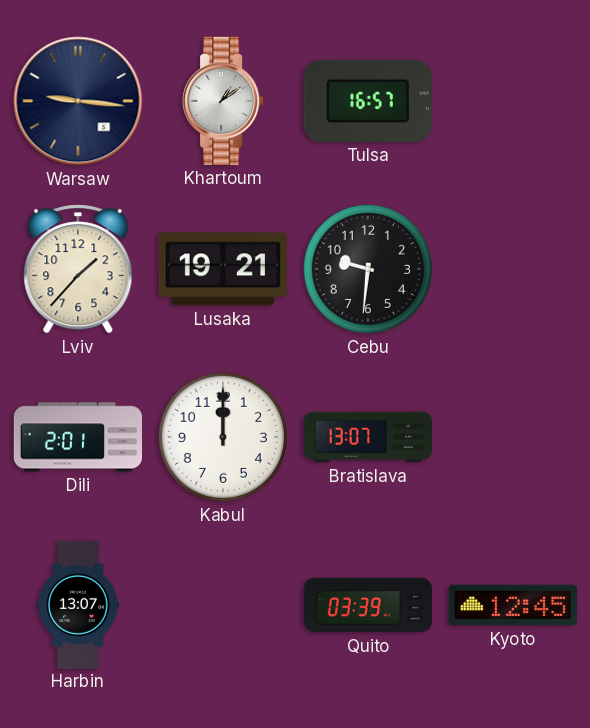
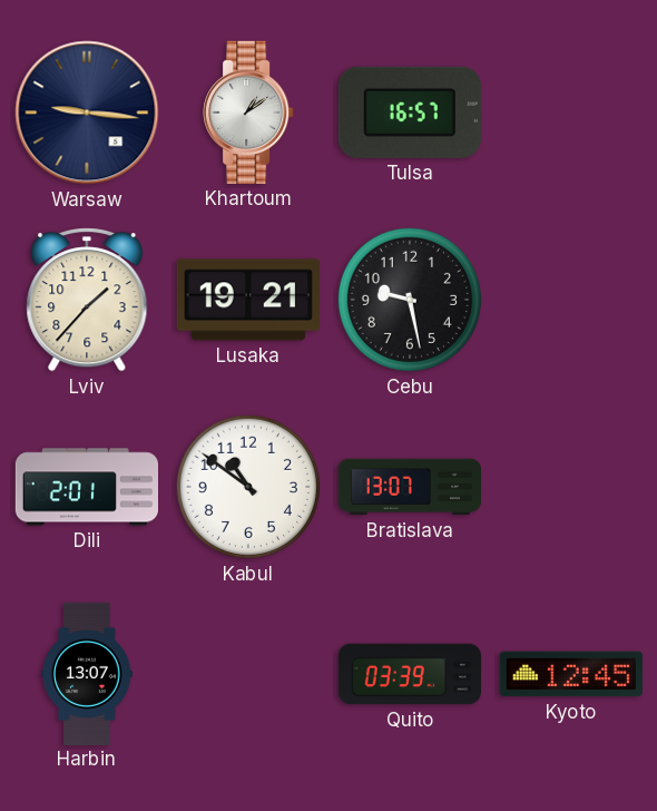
Cebu: 9:31 -> 9:28
Kabul: 12:00 -> 10:51
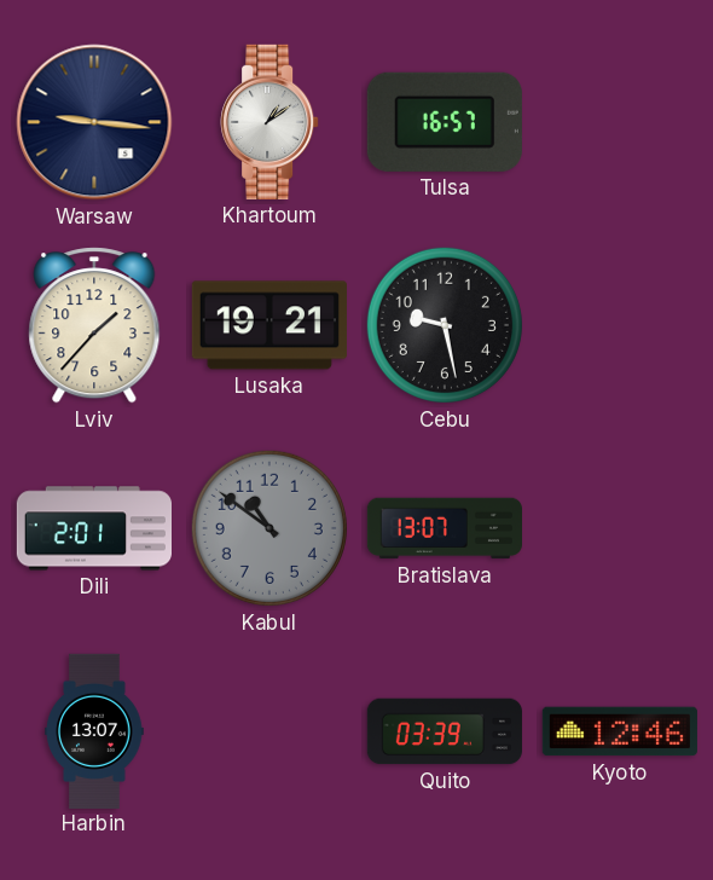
Kabul dial: white -> grey
Kyoto: 12:45 -> 12:46
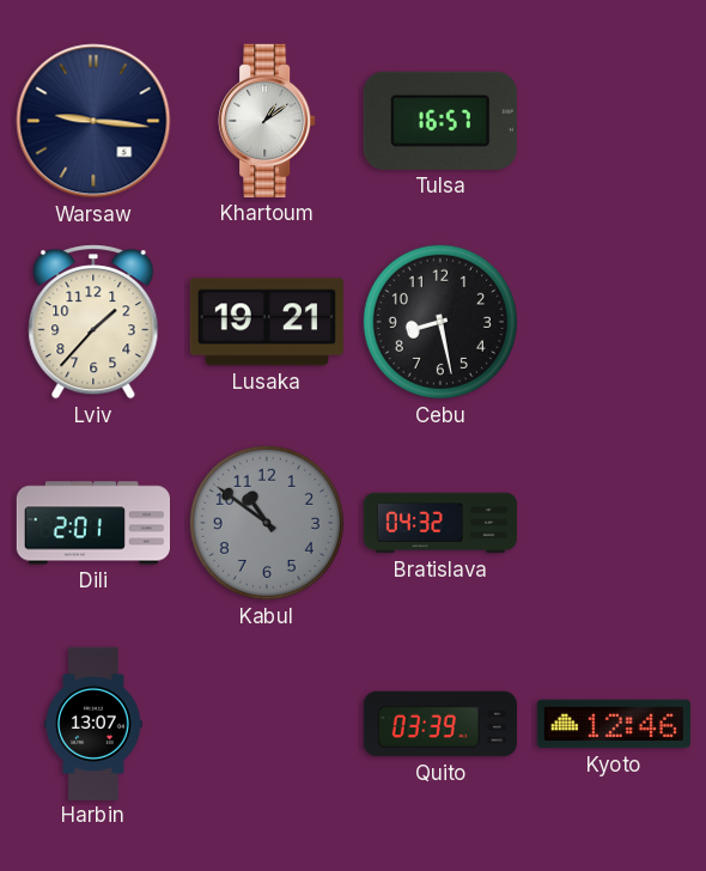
Cebu: 9:28 -> 8:28
Bratislava: 13:07 -> 04:32
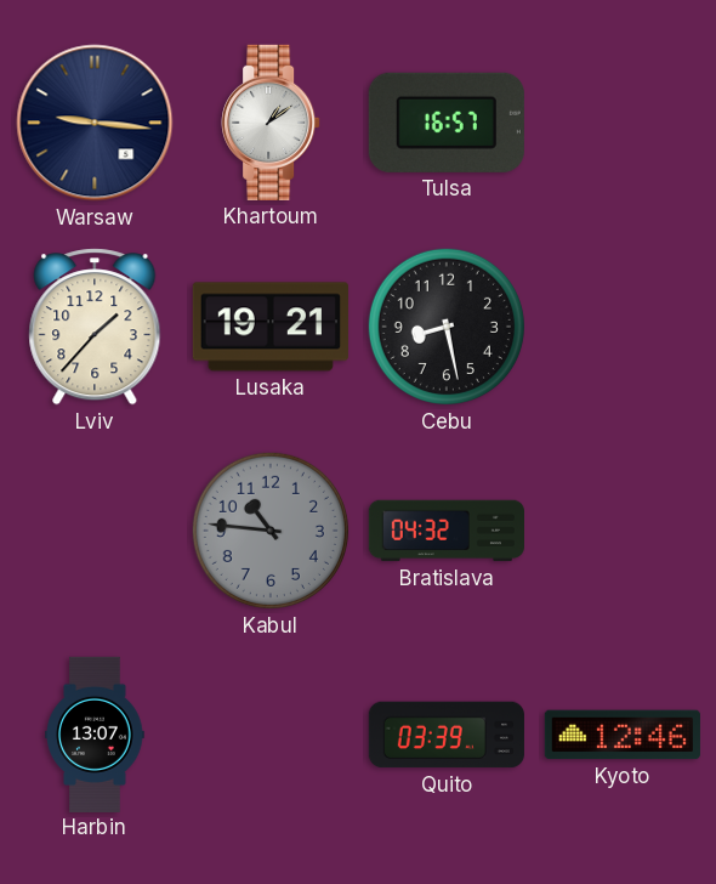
Dili: 2:01 -> none
Kabul: 10:51 -> 10:46
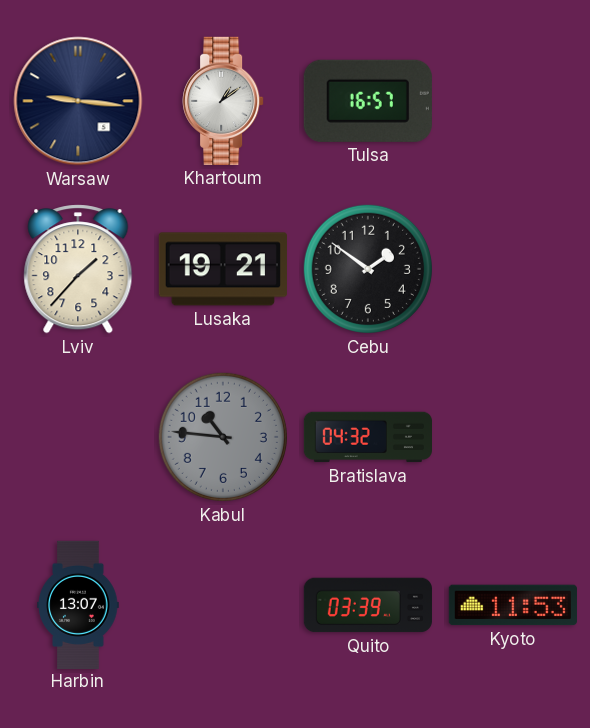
Cebu: 8:28 -> 1:51
Kyoto: 12:46 -> 11:53
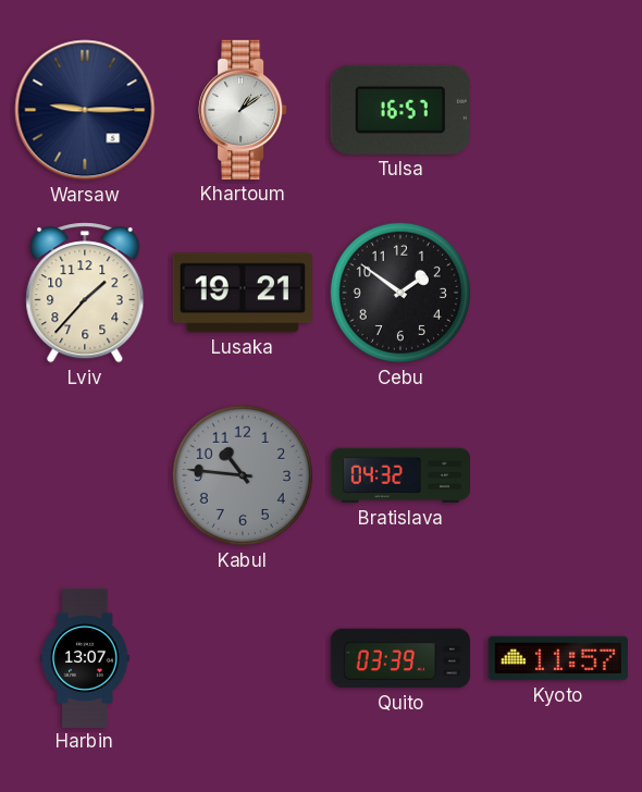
Warsaw: 9:16 -> 9:15
Kyoto: 11:53 -> 11:57
